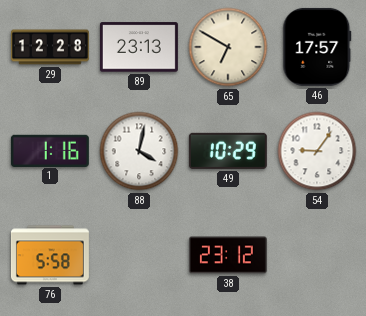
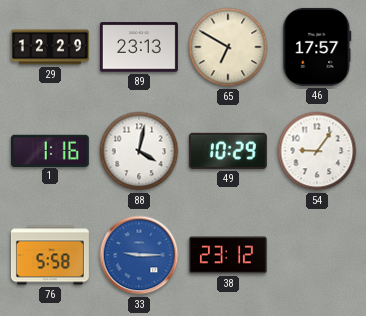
29: 12:28 -> 12:29
33: none -> 9:15
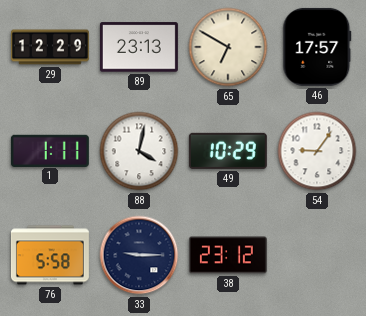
1: 1:16 -> 1:11
33 dial: blue -> navy
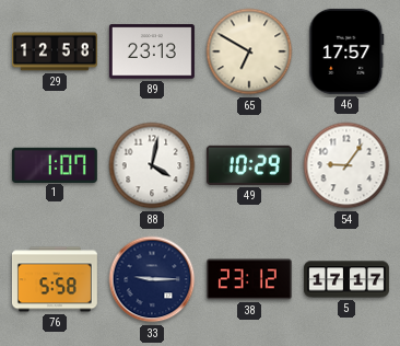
29: 12:29 -> 12:58
1: 1:11 -> 1:07
5: none -> 17:17
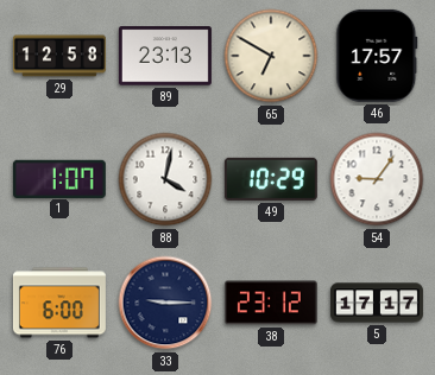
76: 5:58 -> 6:00
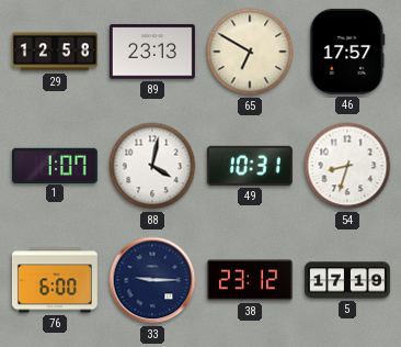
49: 10:29 -> 10:31
54: 9:06 -> 8:33
5: 17:17 -> 17:19
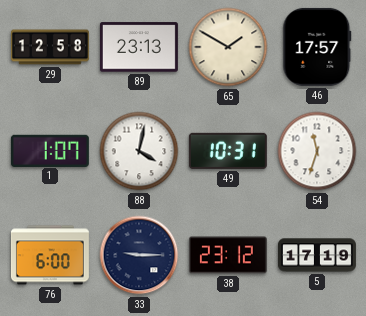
65: 6:50 -> 1:50
54: 8:33 -> 11:33
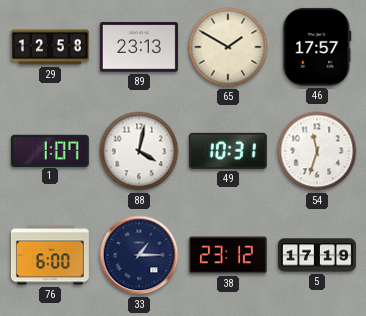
33: 9:15 -> 1:15
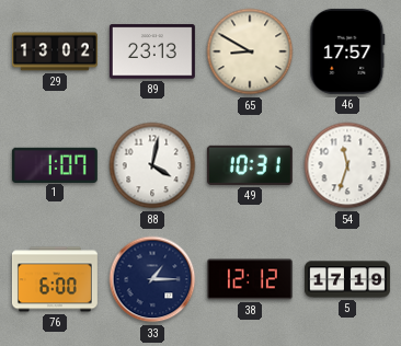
29: 12:58 -> 13:02
65: 1:50 -> 8:50
38: 23:12 -> 12:12
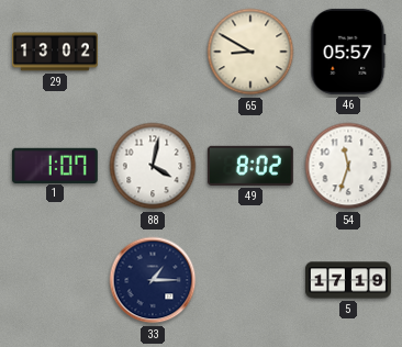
89: 23:13 -> none
46: 17:57 -> 05:57
49: 10:31 -> 8:02
76: 6:00 -> none
38: 12:12 -> none
